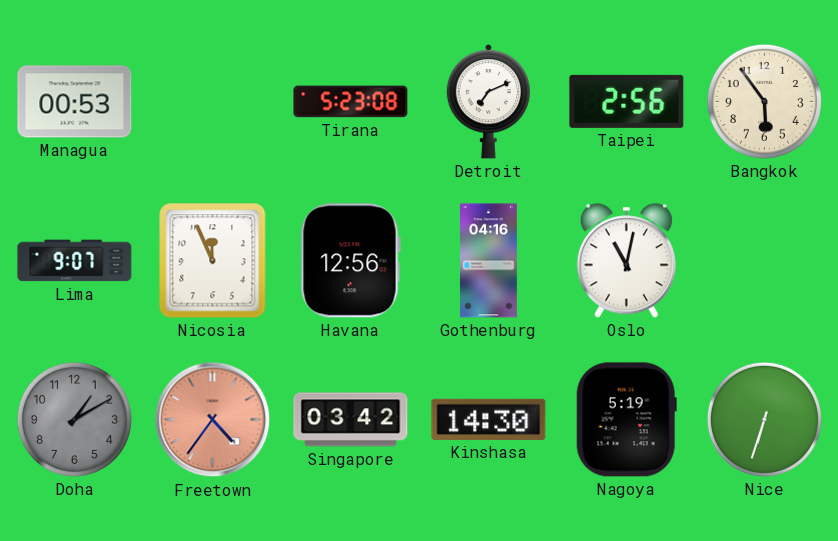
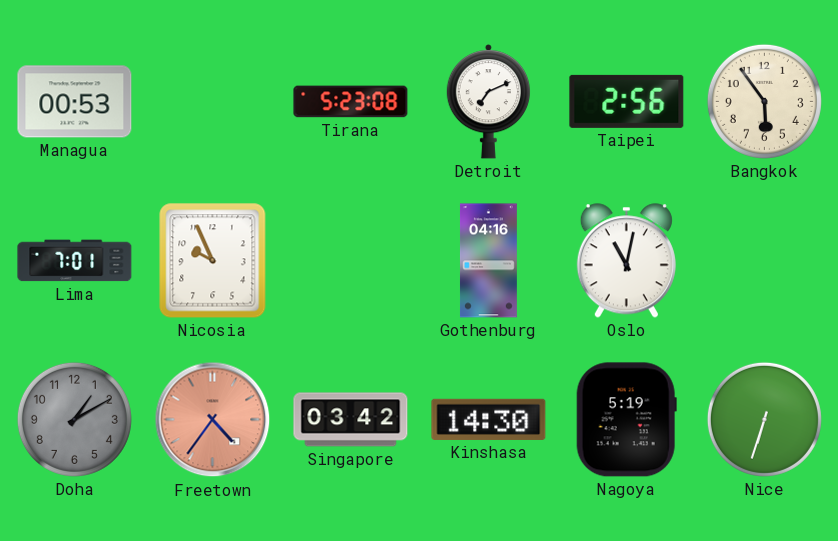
Lima: 9:07 -> 7:01
Nicosia: 11:56 -> 9:56
Havana: 12:56 -> none
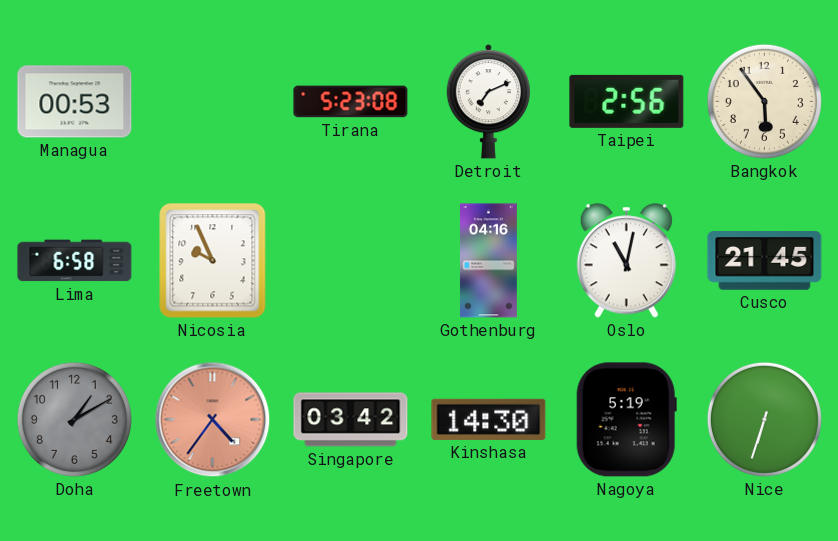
Lima: 7:01 -> 6:58
Cusco: none -> 21:45
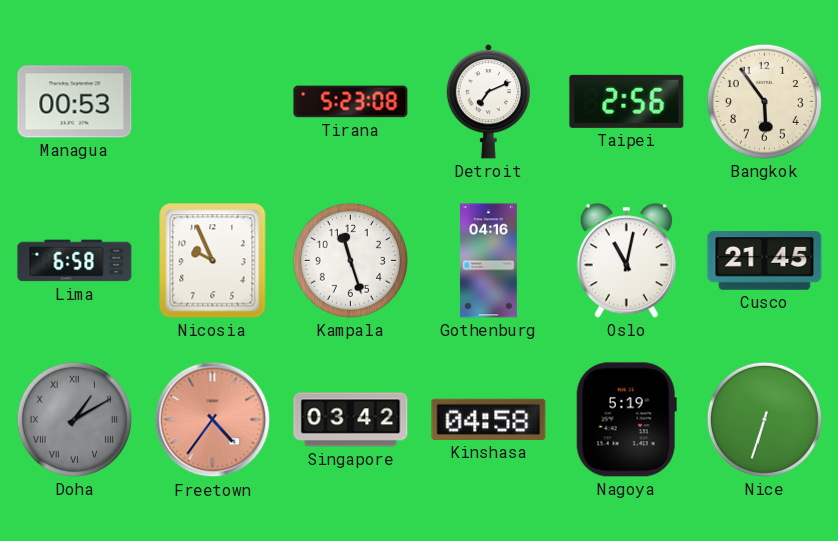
Kampala: none -> 11:27
Doha numerals: Arabic -> Roman
Kinshasa: 14:30 -> 04:58
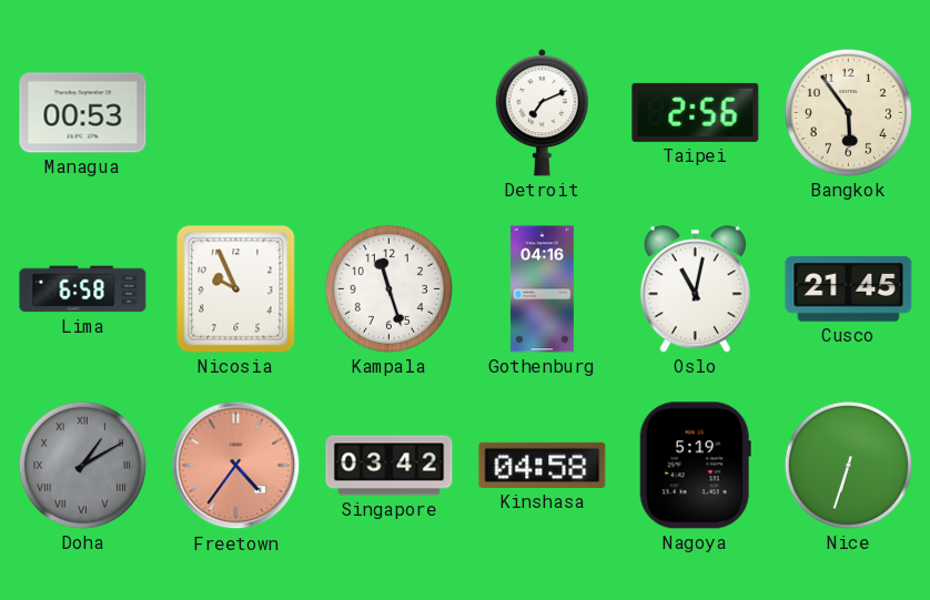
Tirana: 5:23 -> none
